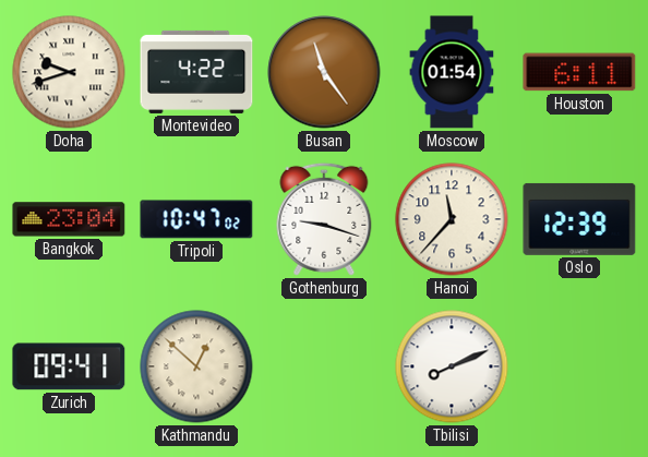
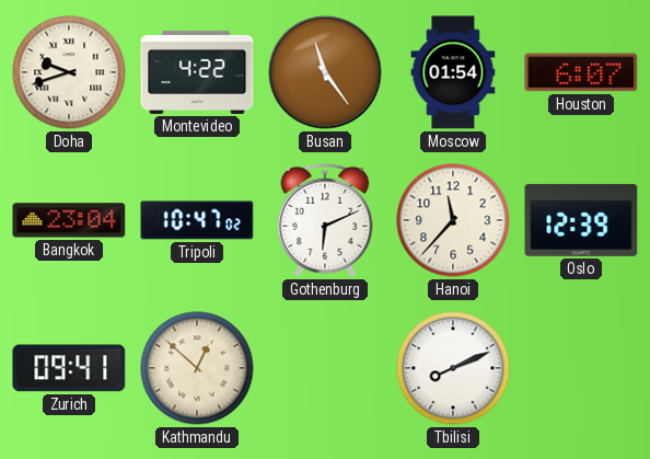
Houston: 6:11 -> 6:07
Gothenburg: 9:18 -> 6:11
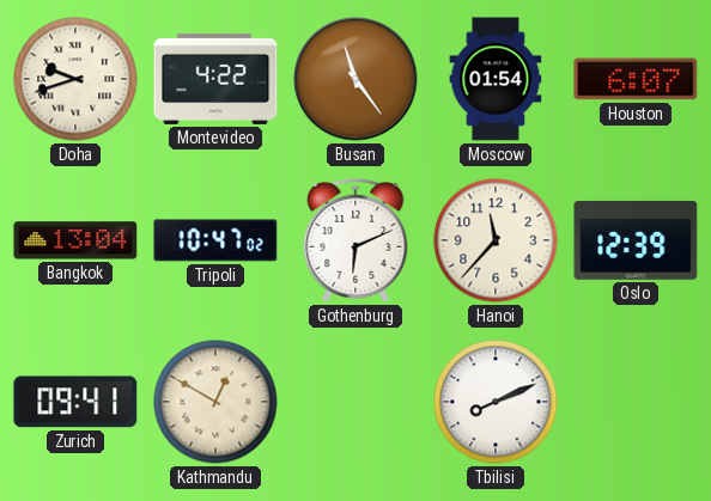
Bangkok: 23:04 -> 13:04
Kathmandu: 12:52 -> 12:50
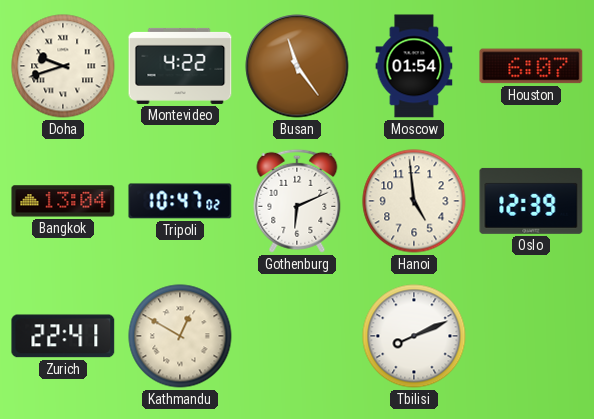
Hanoi: 11:37 -> 4:59
Zurich: 09:41 -> 22:41
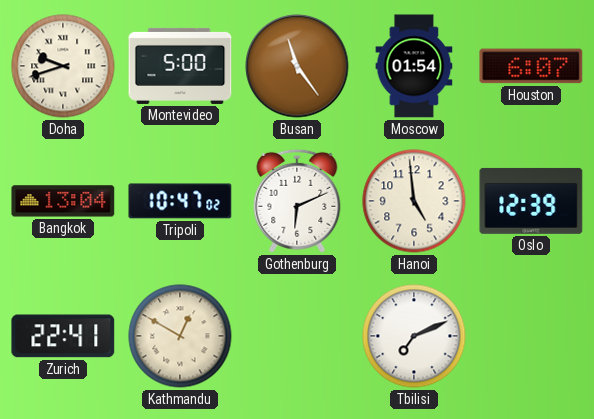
Montevideo: 4:22 -> 5:00
Tbilisi: 8:11 -> 7:11
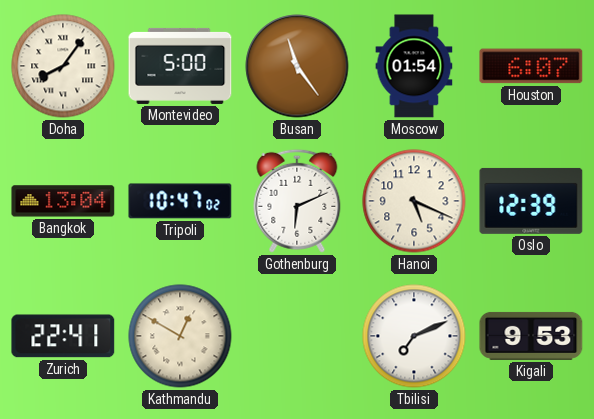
Doha: 9:42 -> 8:06
Hanoi: 4:59 -> 5:19
Kigali: none -> 9:53
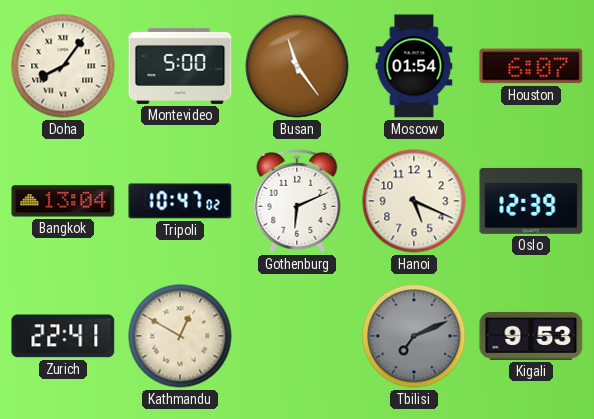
Tbilisi dial: white -> grey
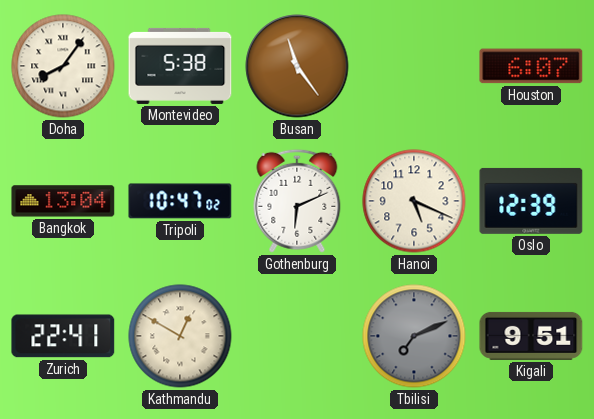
Montevideo: 5:00 -> 5:38
Moscow: 01:54 -> none
Kigali: 9:53 -> 9:51
